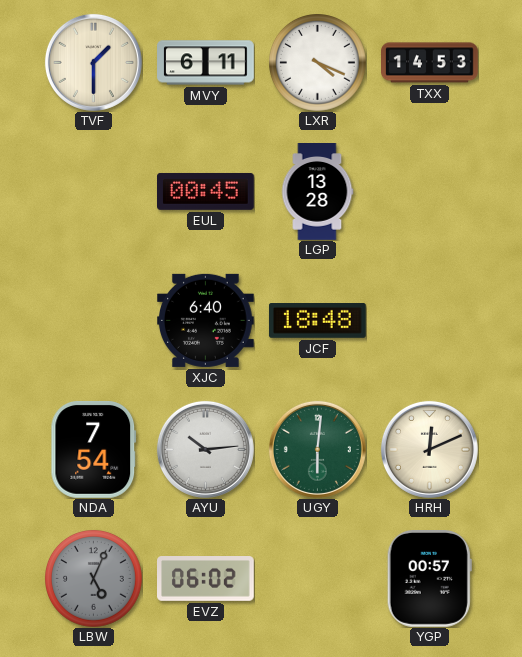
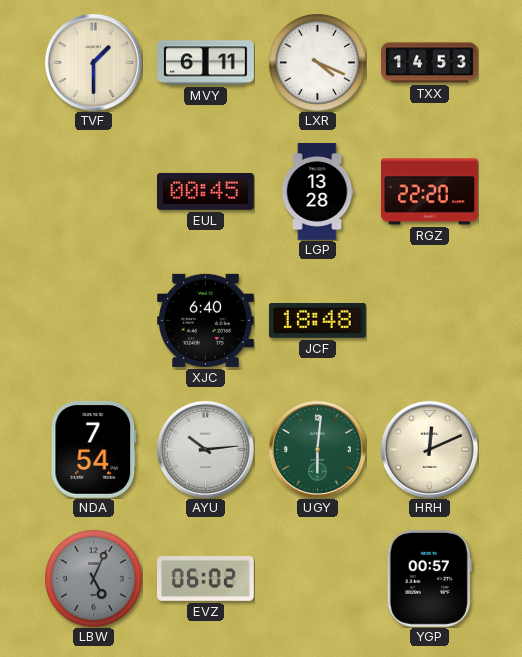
RGZ: none -> 22:20
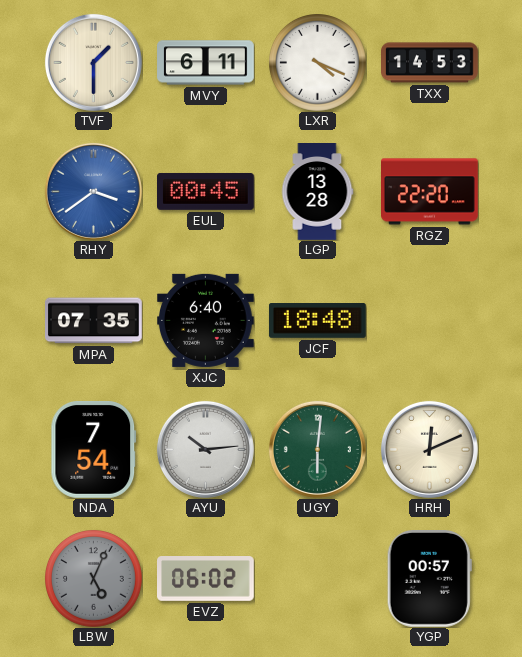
RHY: none -> 3:39
MPA: none -> 07:35
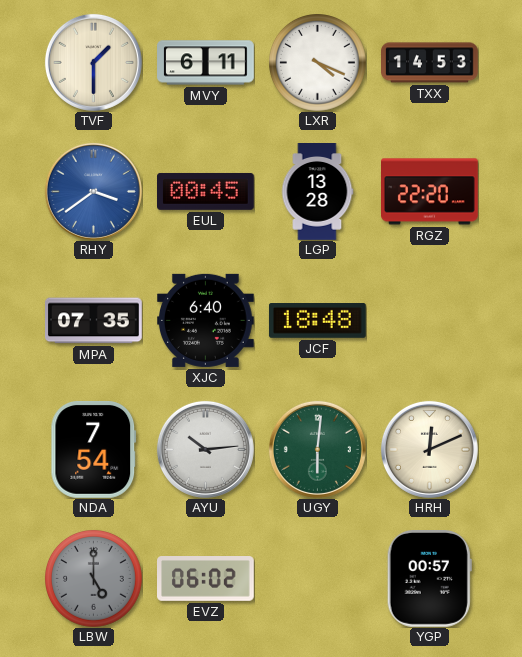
LBW: 5:04 -> 5:00
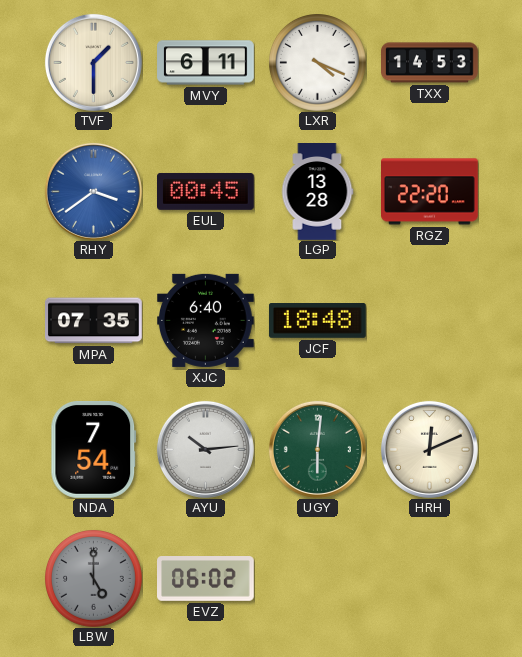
YGP: 00:57 -> none
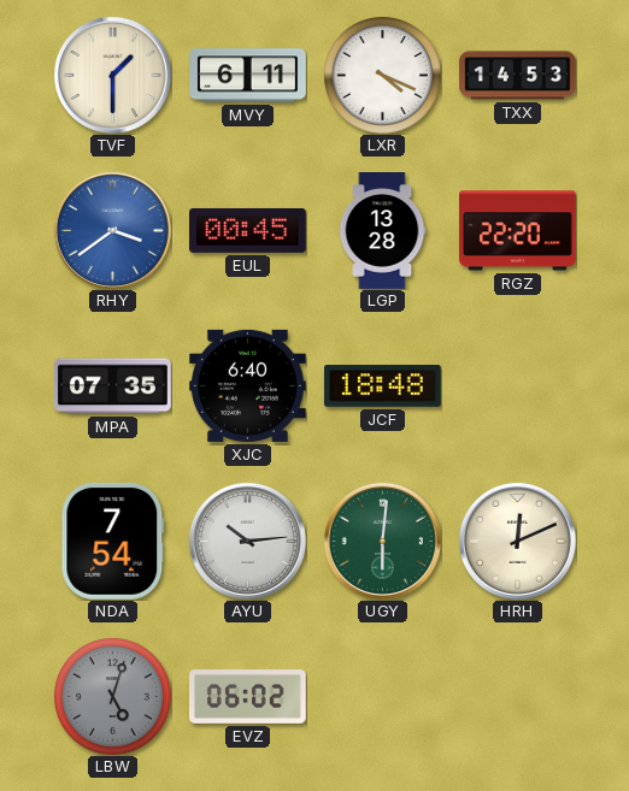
LBW: 5:00 -> 5:03
